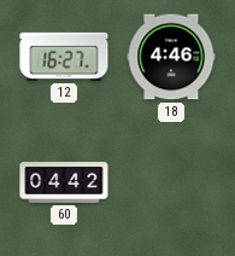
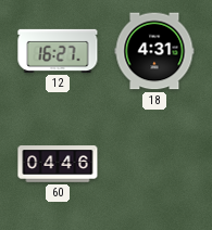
18: 4:46 -> 4:31
60: 04:42 -> 04:46
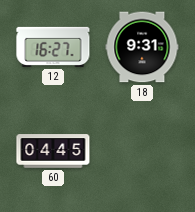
18: 4:31 -> 9:31
60: 04:46 -> 04:45
